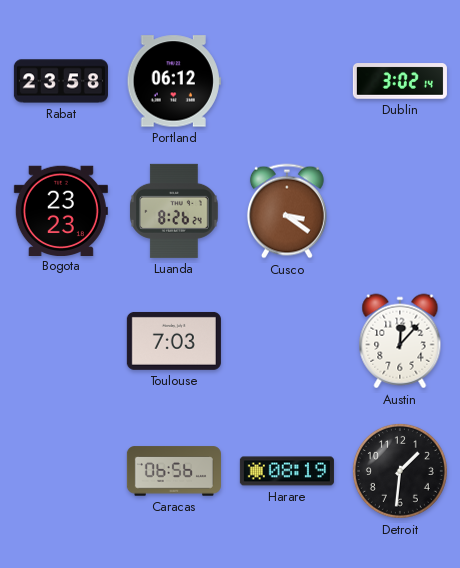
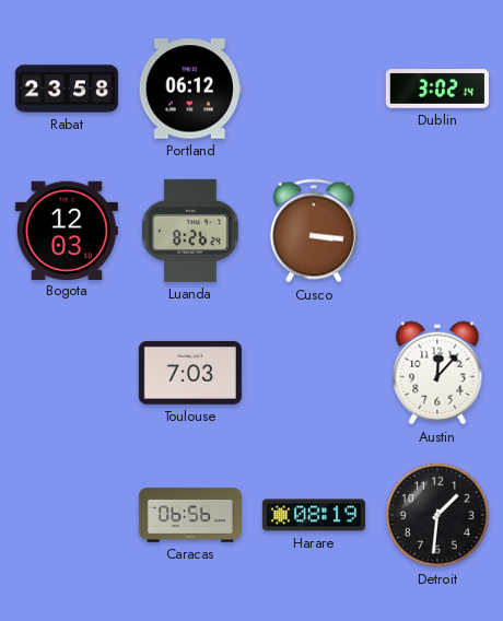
Bogota: 23:23 -> 12:03
Cusco: 3:21 -> 3:16
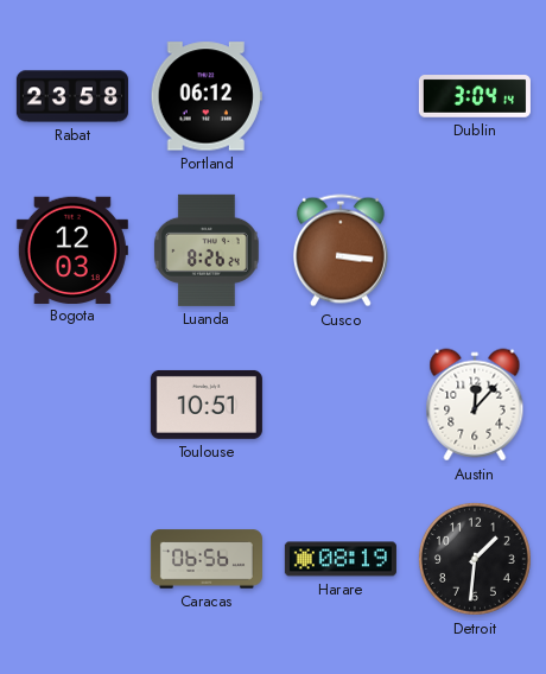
Dublin: 3:02 -> 3:04
Toulouse: 7:03 -> 10:51
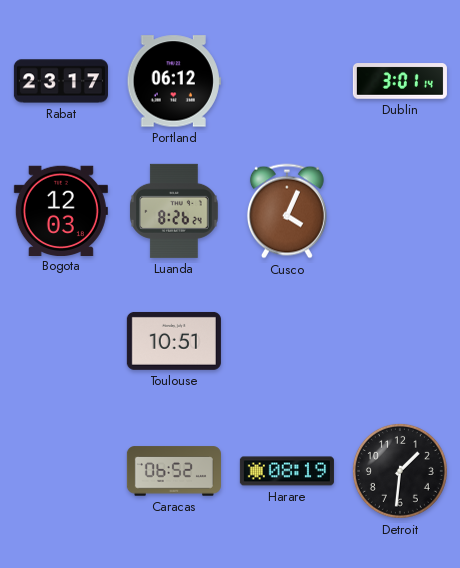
Rabat: 23:58 -> 23:17
Dublin: 3:04 -> 3:01
Cusco: 3:16 -> 4:04
Austin: 12:07 -> none
Caracas: 06:56 -> 06:52
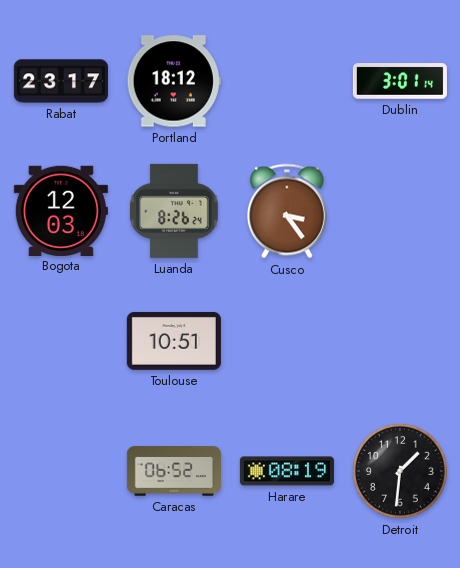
Portland: 06:12 -> 18:12
Cusco: 4:04 -> 3:24
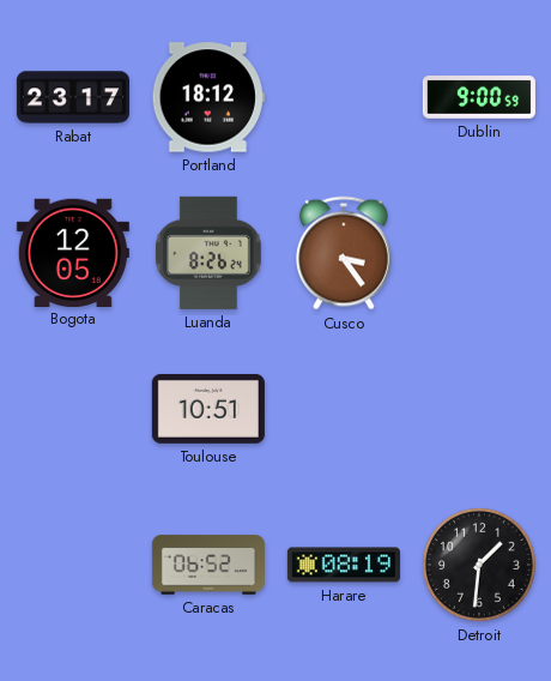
Dublin: 3:01 -> 9:00
Bogota: 12:03 -> 12:05
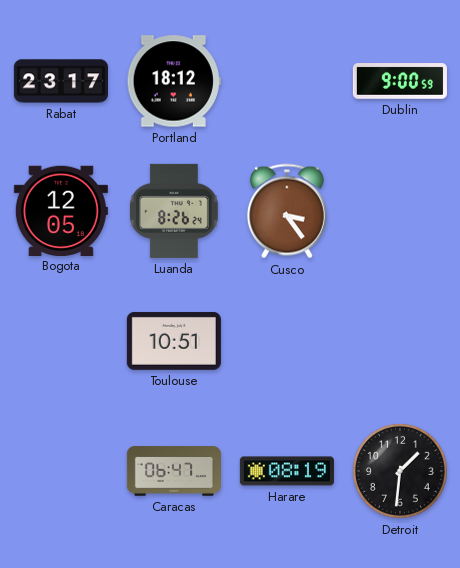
Caracas: 06:52 -> 06:47
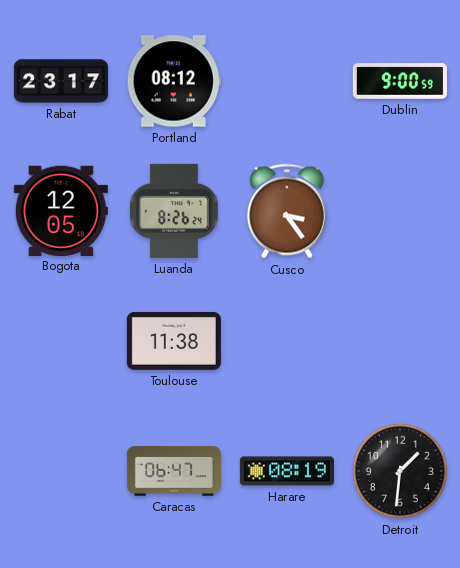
Portland: 18:12 -> 08:12
Toulouse: 10:51 -> 11:38
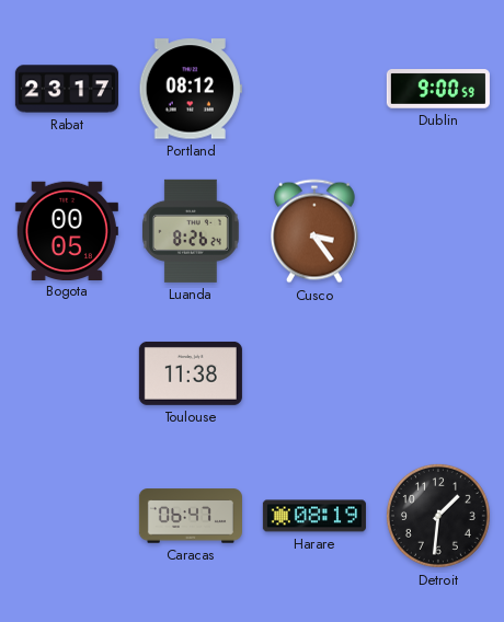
Bogota: 12:05 -> 00:05
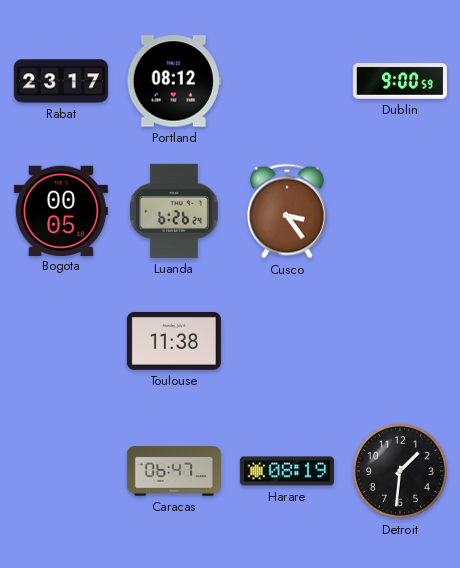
Luanda: 8:26 -> 6:26
